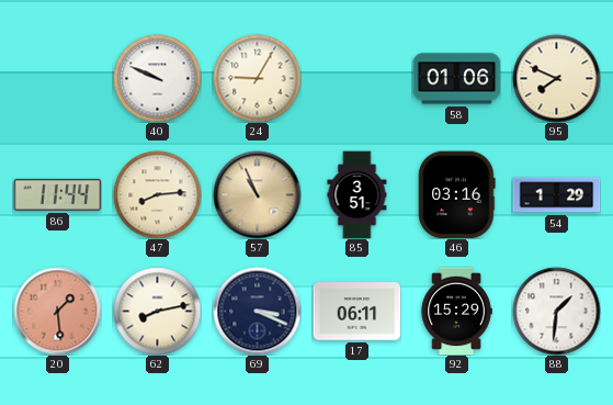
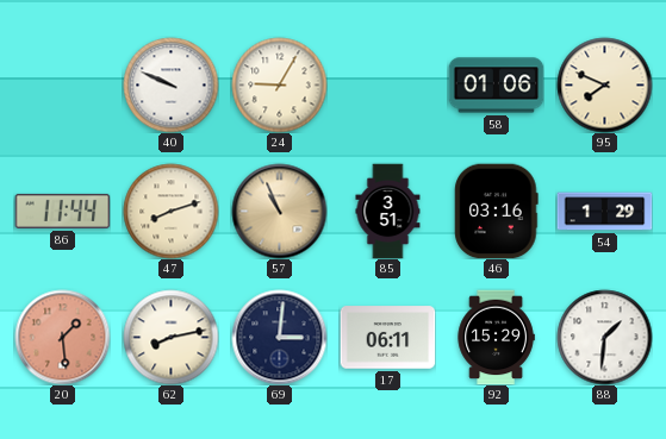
47: 8:14 -> 8:12
69: 3:19 -> 3:01
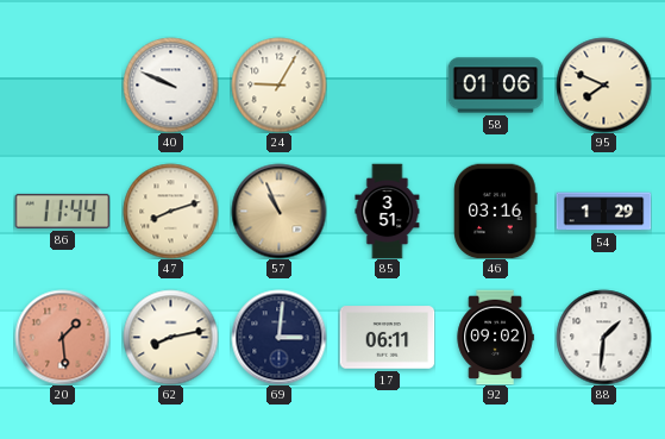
92: 15:29 -> 09:02
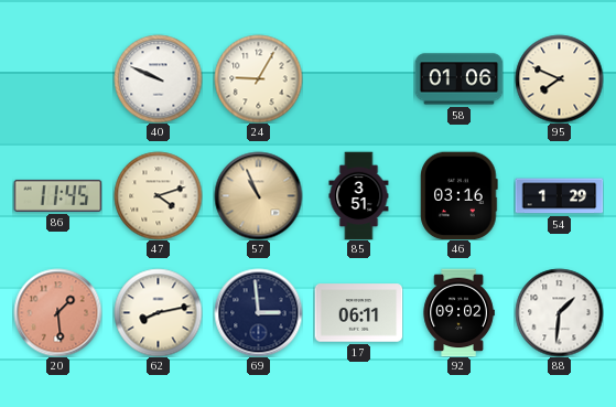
86: 11:44 -> 11:45
47: 8:12 -> 4:12
69: 3:01 -> 2:59
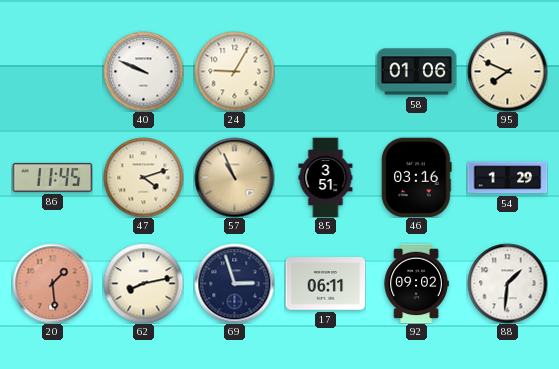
69: 2:59 -> 2:57
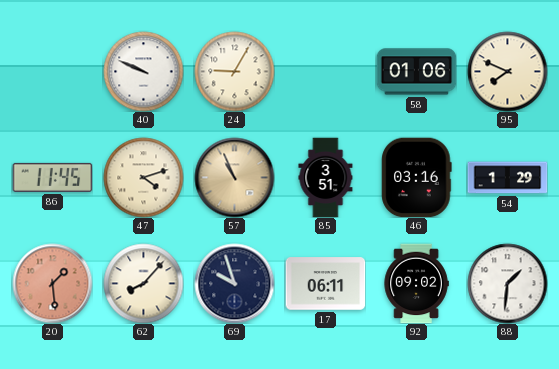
62: 8:13 -> 8:07
69: 2:57 -> 9:57
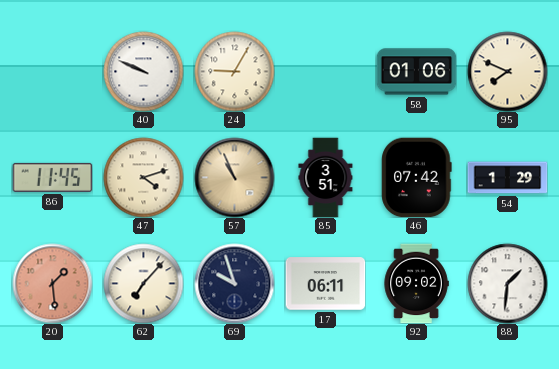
46: 03:16 -> 07:42
62: 8:07 -> 7:07
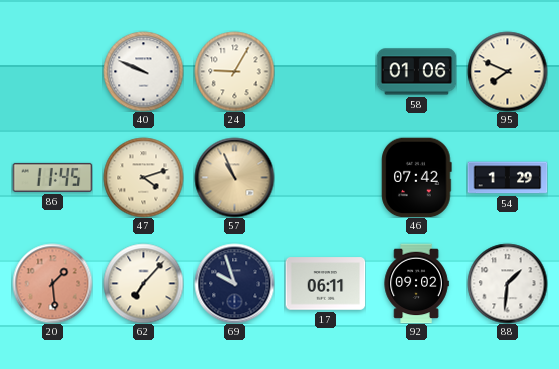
85: 3:51 -> none
